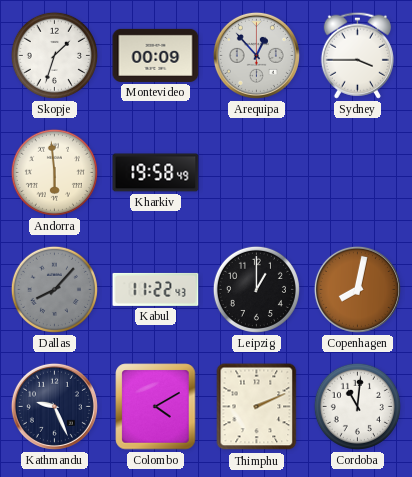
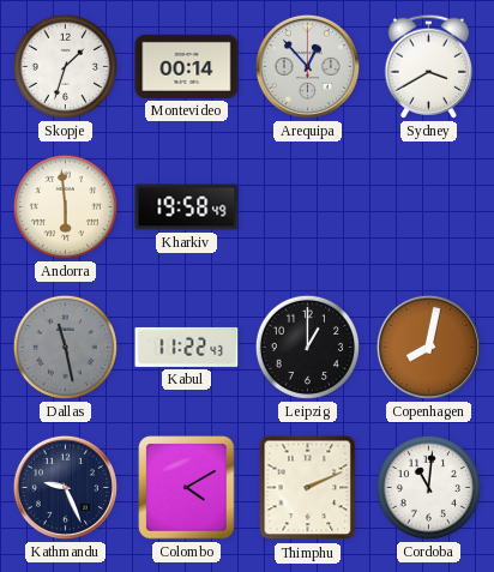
Montevideo: 00:09 -> 00:14
Sydney: 3:45 -> 3:40
Dallas: 8:07 -> 11:28
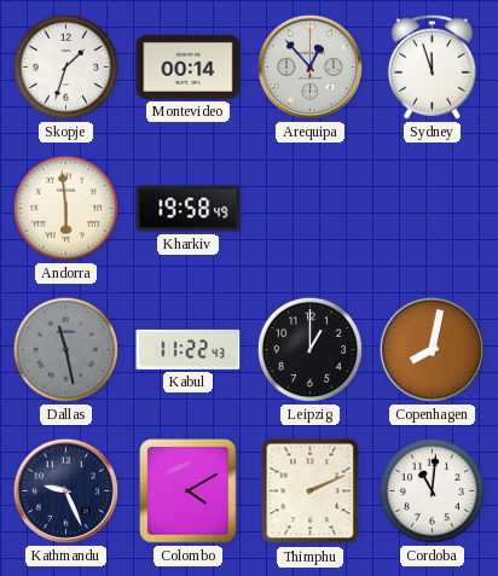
Sydney: 3:40 -> 11:57
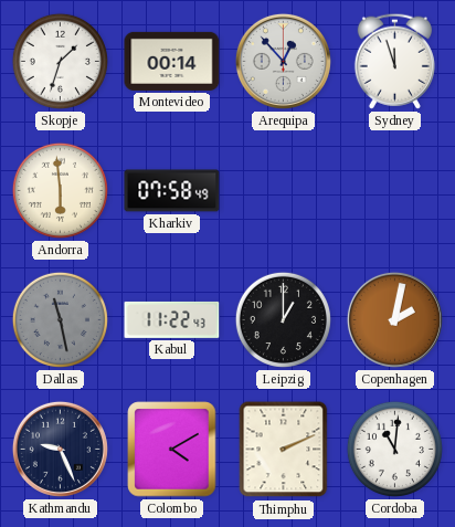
Kharkiv: 19:58 -> 07:58
Copenhagen: 8:02 -> 2:02
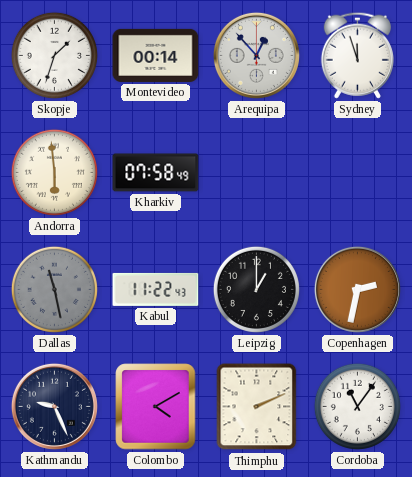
Copenhagen: 2:02 -> 2:32
Cordoba: 11:01 -> 11:06
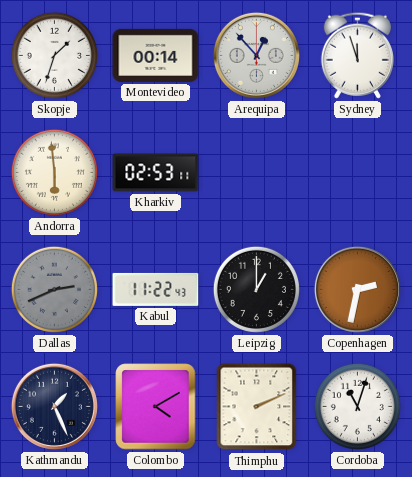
Kharkiv: 07:58 -> 02:53
Dallas: 11:28 -> 2:41
Kathmandu: 9:26 -> 1:26
Cordoba: 11:06 -> 11:03
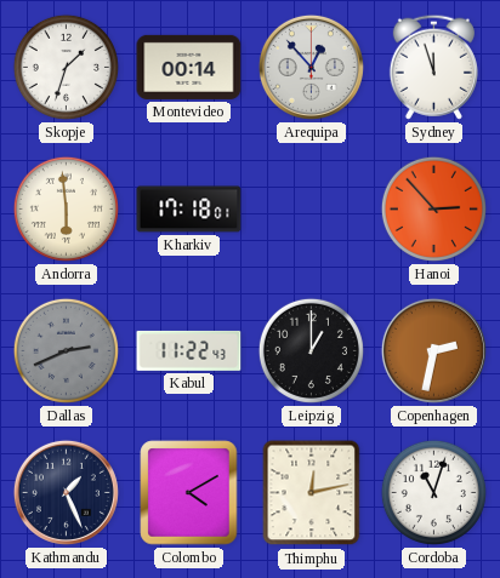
Kharkiv: 02:53 -> 17:18
Hanoi: none -> 2:53
Thimphu: 2:11 -> 12:13
